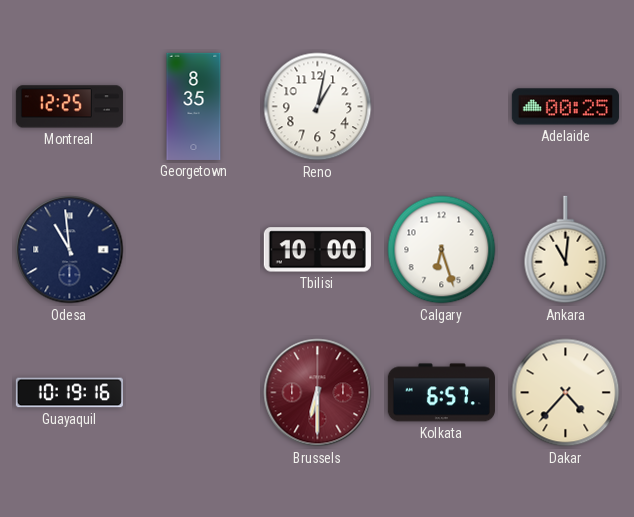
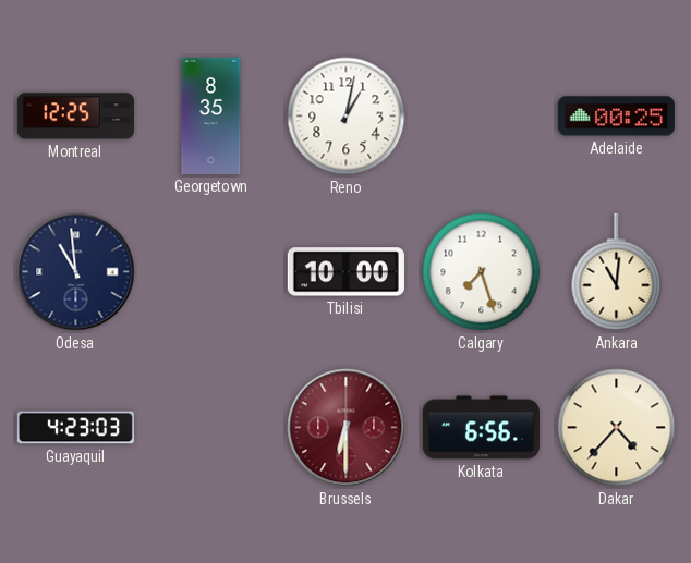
Calgary: 6:27 -> 7:27
Guayaquil: 10:19 -> 4:23
Kolkata: 6:57 -> 6:56
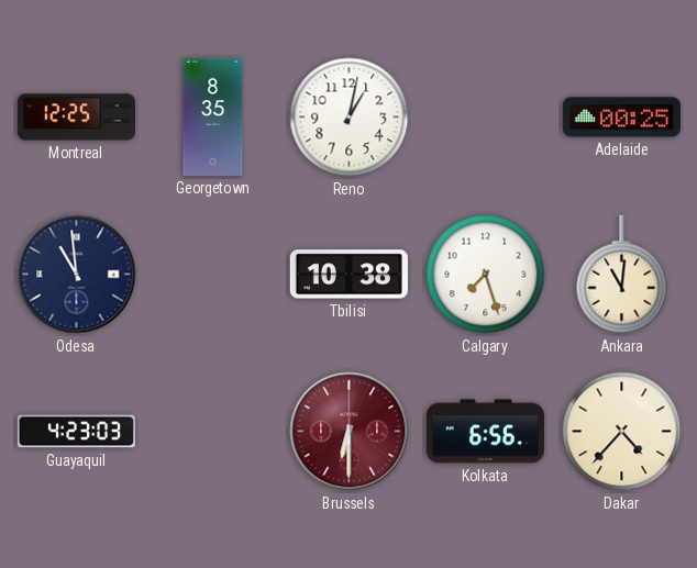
Tbilisi: 10:00 -> 10:38
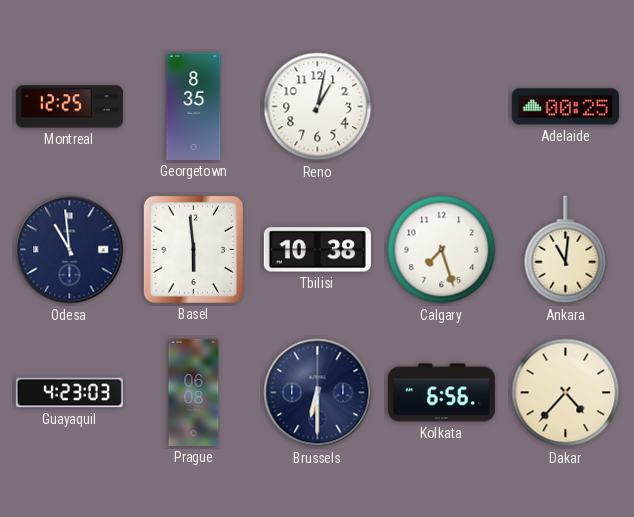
Basel: none -> 5:59
Prague: none -> 06:08
Brussels dial: burgundy -> navy
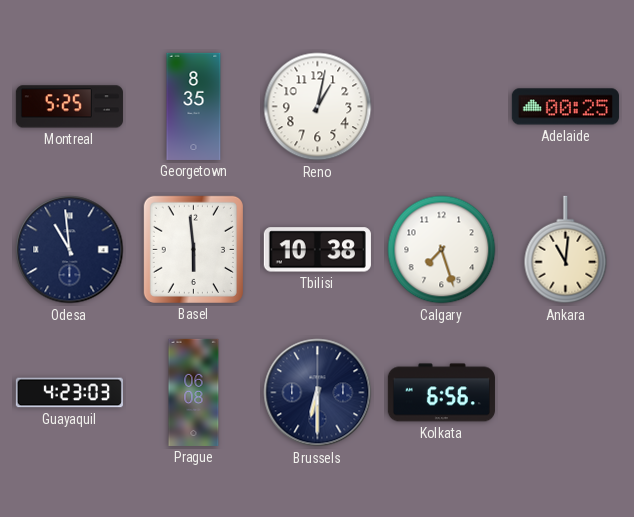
Montreal: 12:25 -> 5:25
Dakar: 4:37 -> none
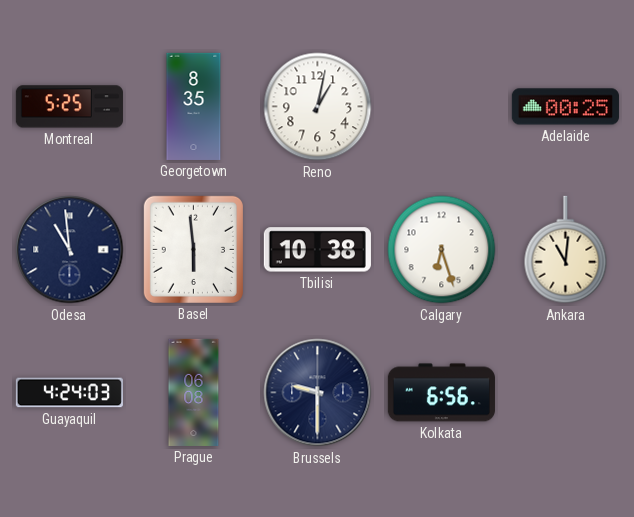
Calgary: 7:27 -> 6:27
Guayaquil: 4:23 -> 4:24
Brussels: 6:30 -> 9:30
